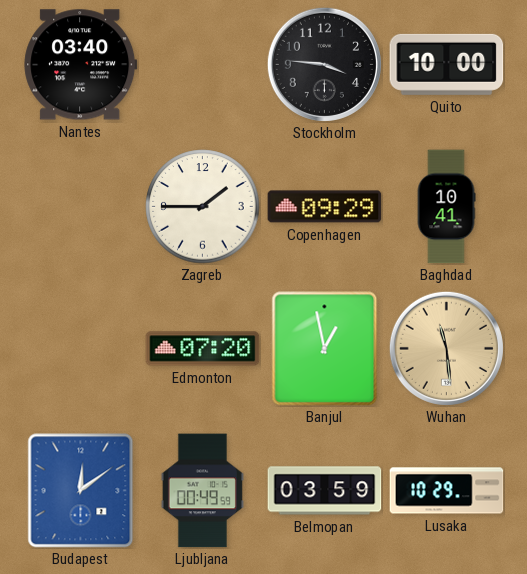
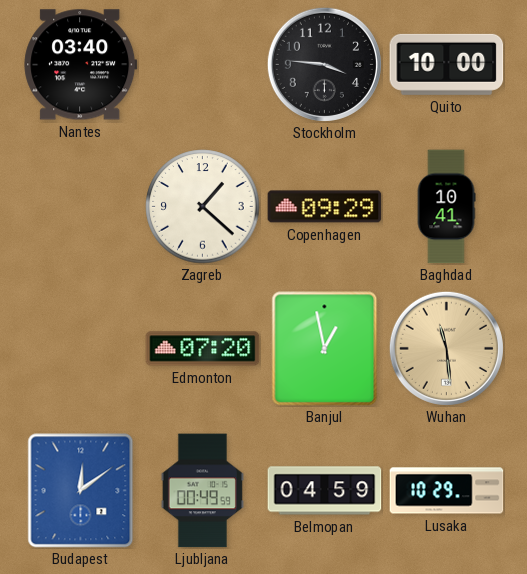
Zagreb: 1:45 -> 1:22
Belmopan: 03:59 -> 04:59
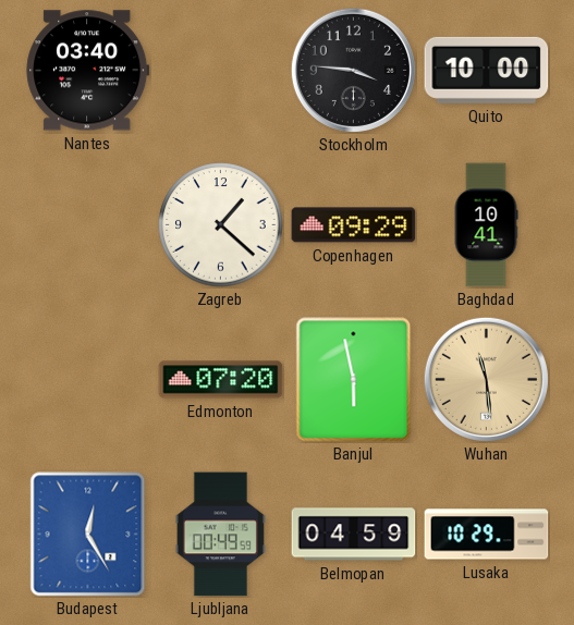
Banjul: 12:58 -> 5:58
Budapest: 12:09 -> 12:25
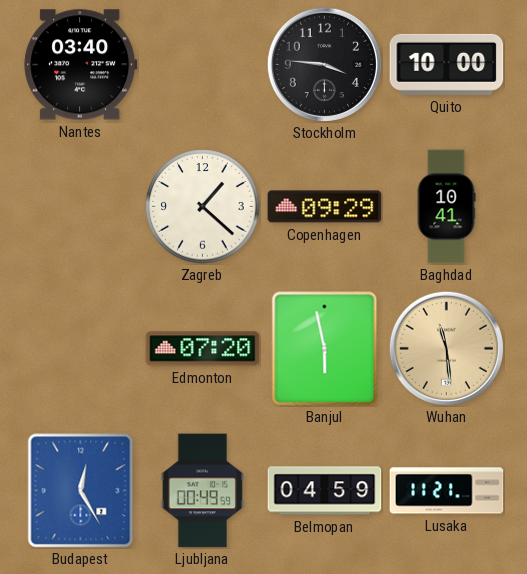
Lusaka: 10:29 -> 11:21
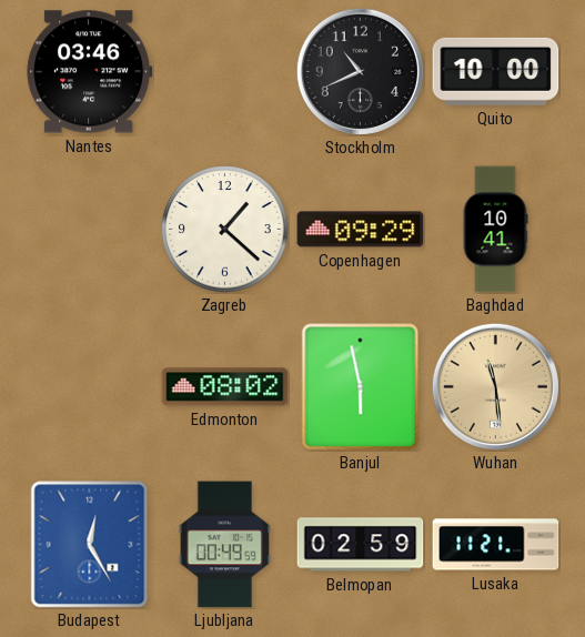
Nantes: 03:40 -> 03:46
Stockholm: 3:46 -> 10:41
Edmonton: 07:20 -> 08:02
Belmopan: 04:59 -> 02:59
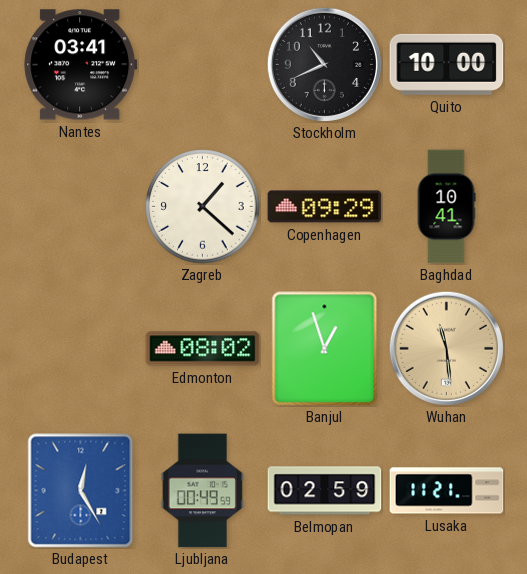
Nantes: 03:46 -> 03:41
Banjul: 5:58 -> 12:57
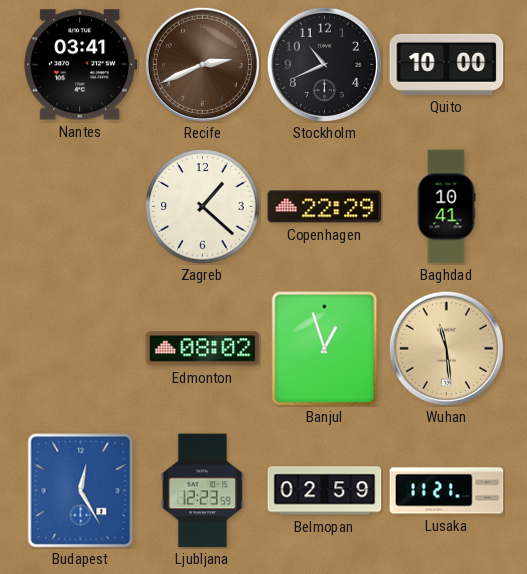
Recife: none -> 2:41
Copenhagen: 09:29 -> 22:29
Ljubljana: 00:49 -> 12:23
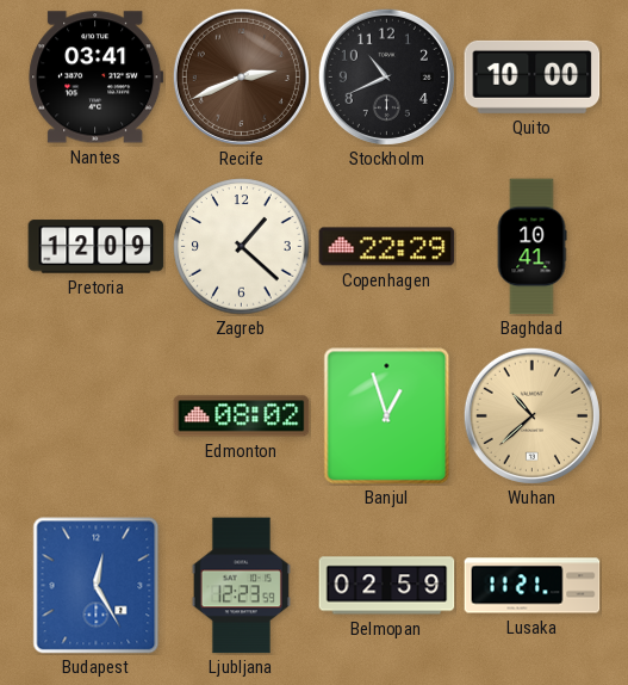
Pretoria: none -> 12:09
Wuhan: 11:29 -> 10:38
